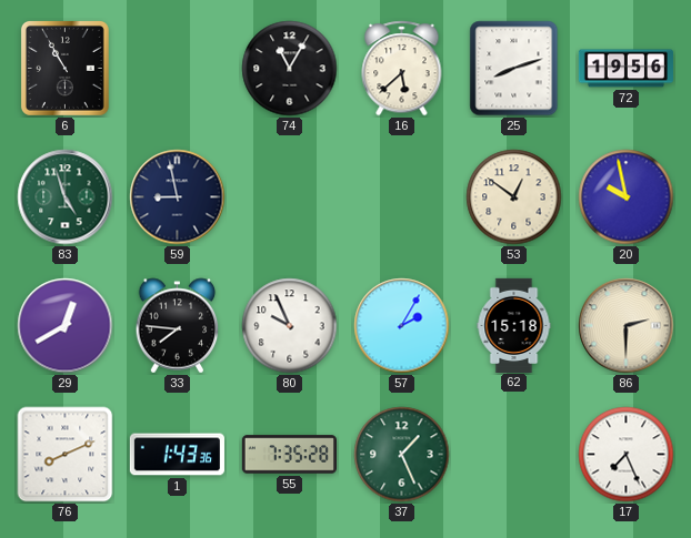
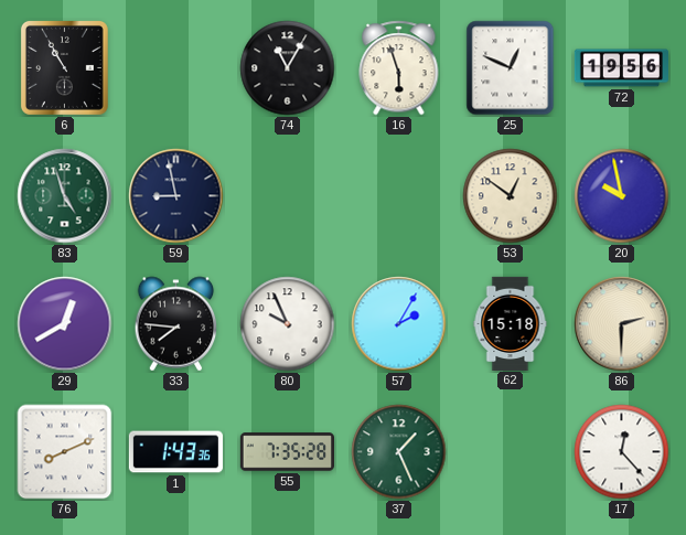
16: 5:38 -> 5:57
25: 8:12 -> 12:49
17: 7:26 -> 12:23
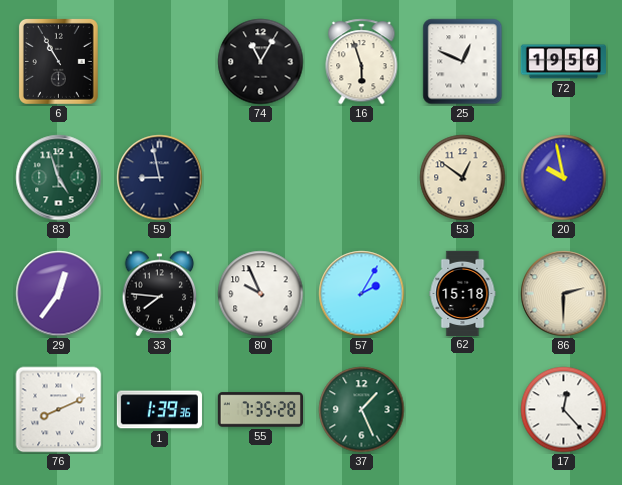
29: 12:40 -> 12:36
1: 1:43 -> 1:39
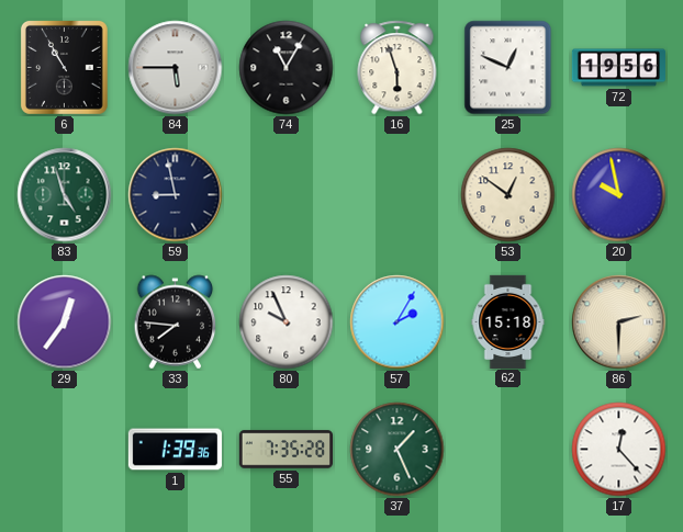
84: none -> 5:45
76: 8:11 -> none
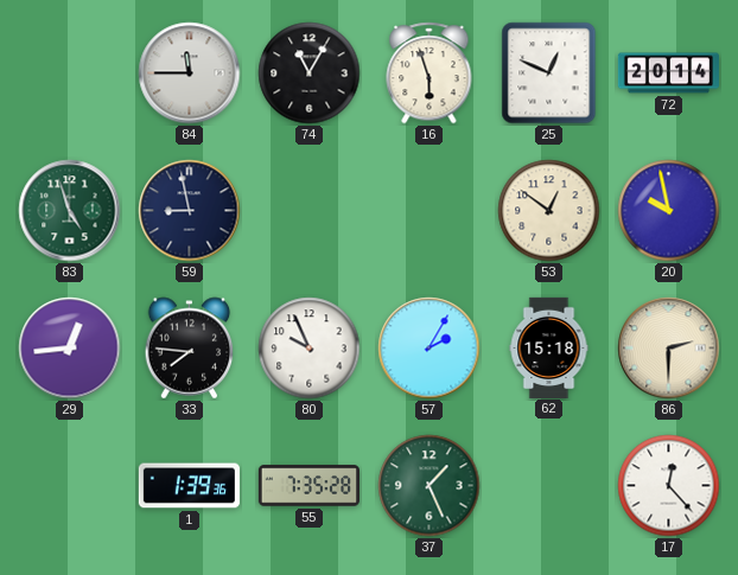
6: 10:55 -> none
84: 5:45 -> 11:45
72: 19:56 -> 20:14
29: 12:36 -> 12:44
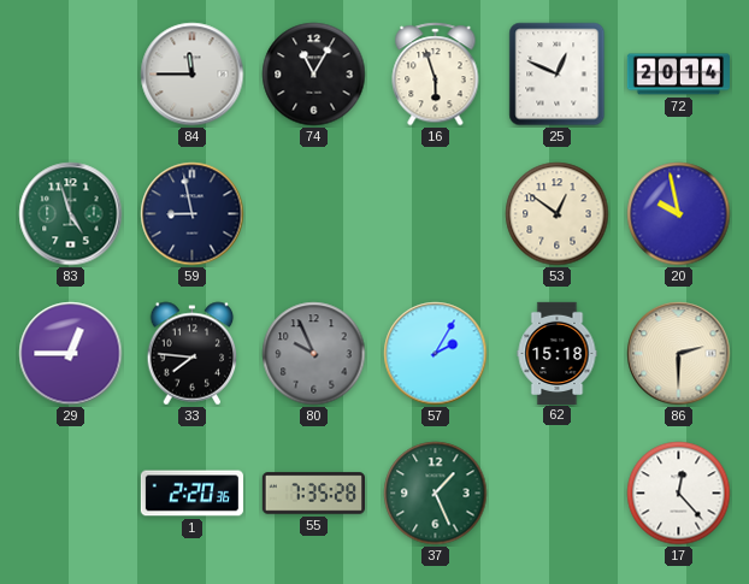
29: 12:44 -> 12:45
80 dial: white -> grey
1: 1:39 -> 2:20
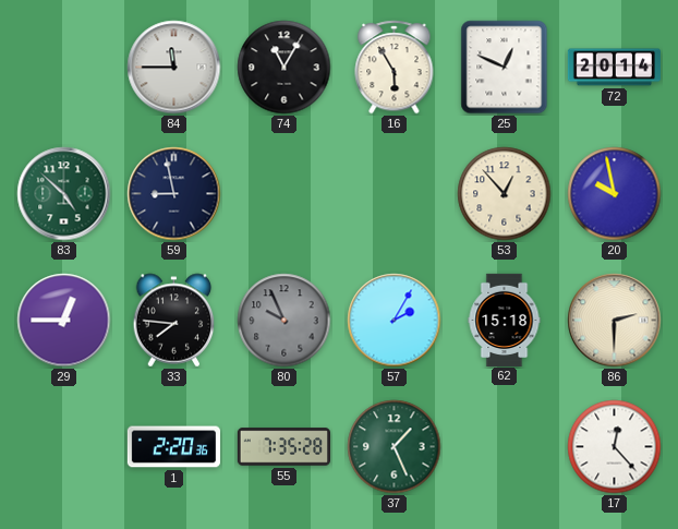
16: 5:57 -> 5:55
83: 4:57 -> 4:52
53: 12:51 -> 12:53
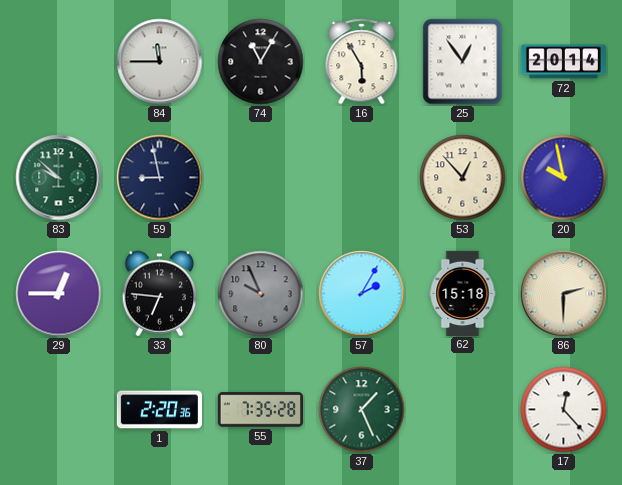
25: 12:49 -> 12:54
83: 4:52 -> 9:52
33: 7:46 -> 6:46
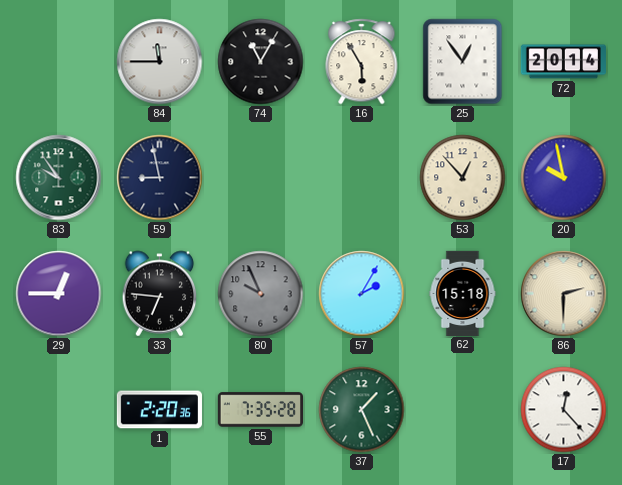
83: 9:52 -> 9:54
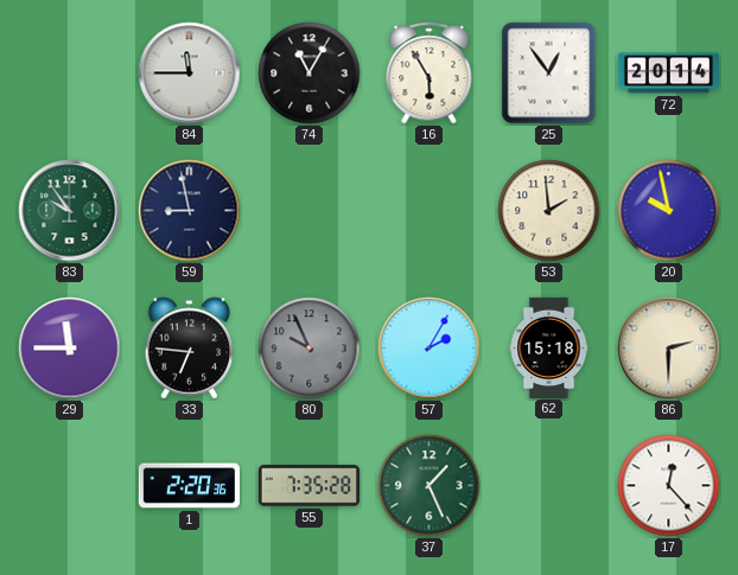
53: 12:53 -> 1:59
29: 12:45 -> 11:45
